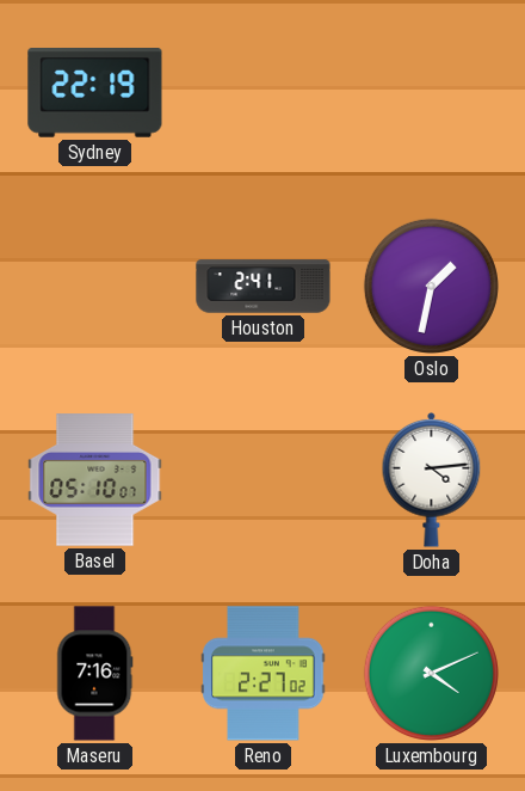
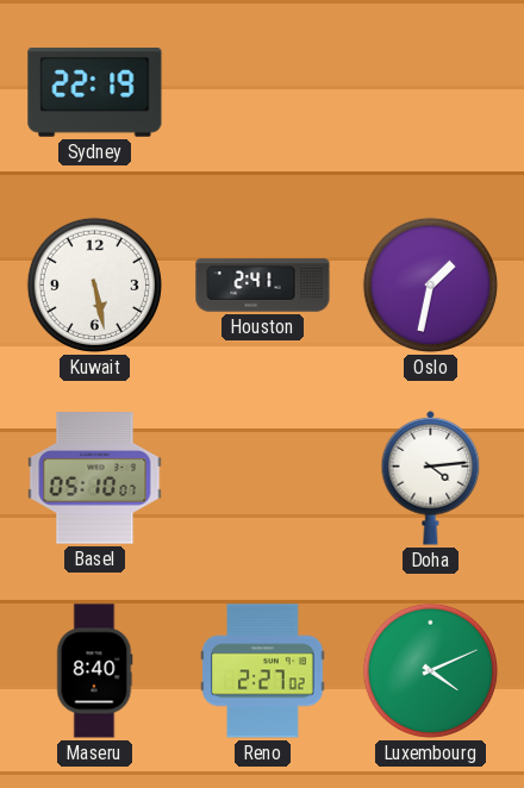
Kuwait: none -> 5:28
Maseru: 7:16 -> 8:40
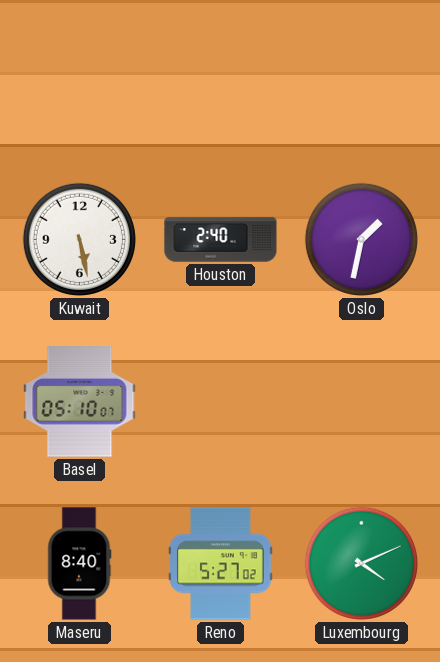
Sydney: 22:19 -> none
Houston: 2:41 -> 2:40
Doha: 4:14 -> none
Reno: 2:27 -> 5:27
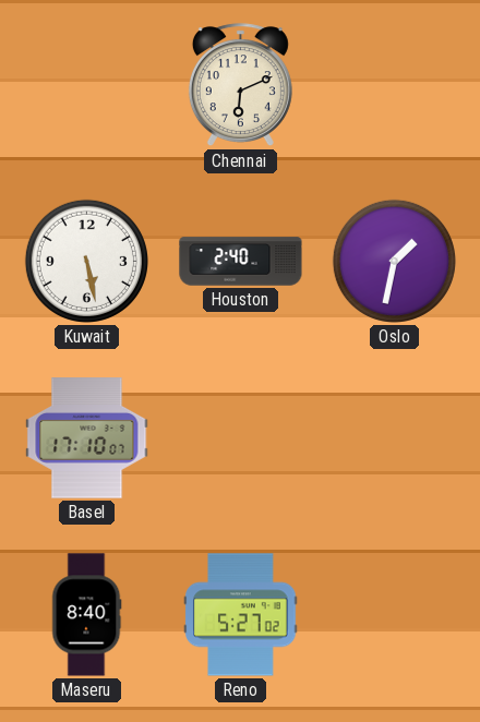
Chennai: none -> 6:11
Basel: 05:10 -> 17:10
Luxembourg: 4:11 -> none
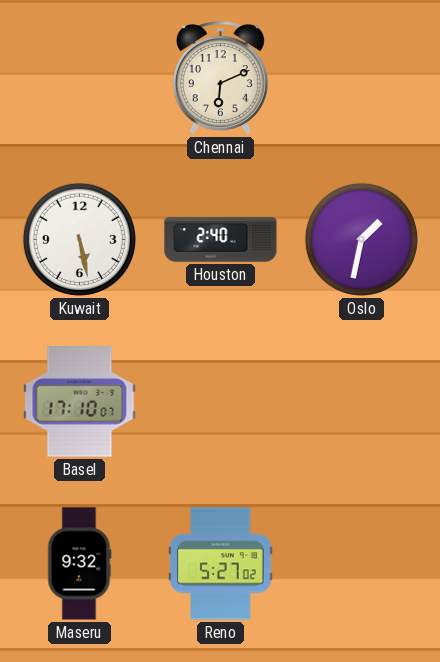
Maseru: 8:40 -> 9:32
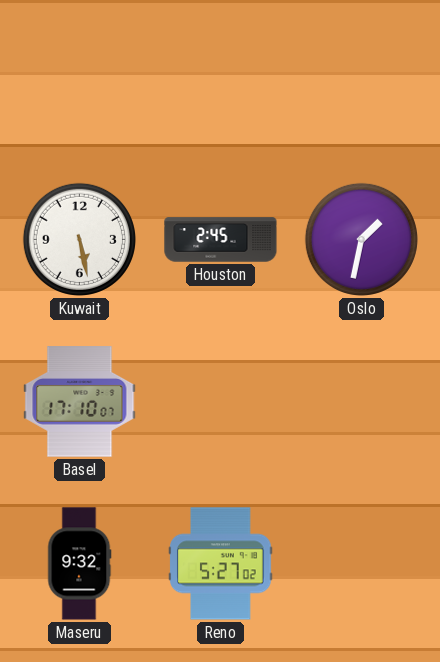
Chennai: 6:11 -> none
Houston: 2:40 -> 2:45
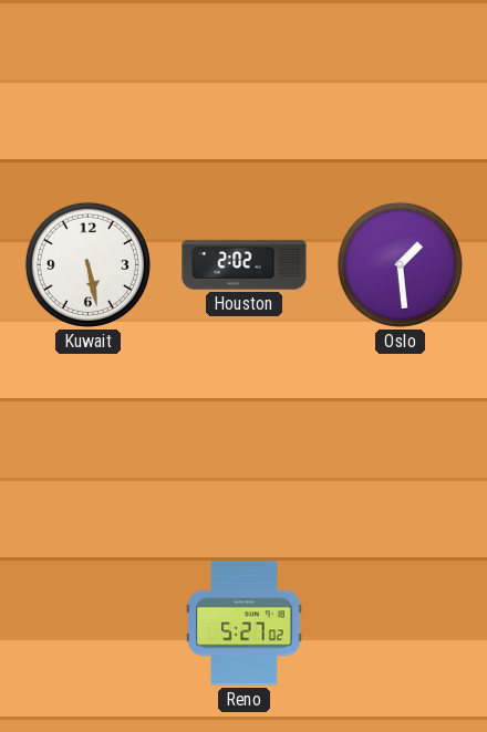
Houston: 2:45 -> 2:02
Oslo: 1:32 -> 1:29
Basel: 17:10 -> none
Maseru: 9:32 -> none
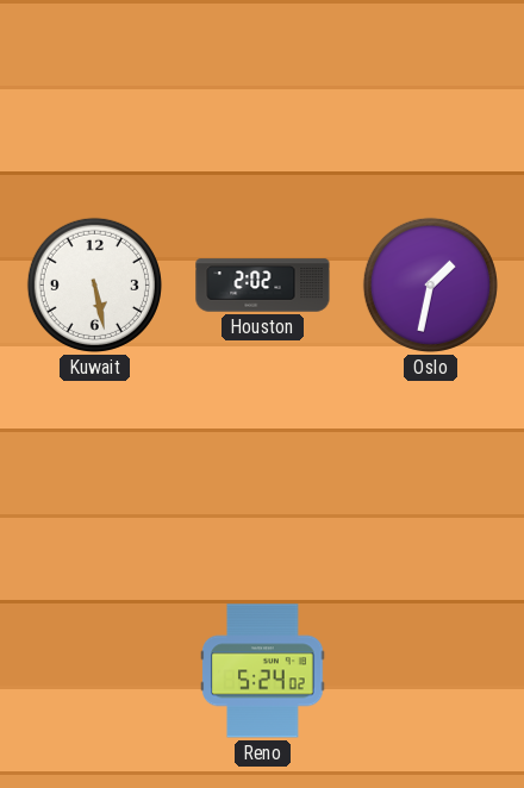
Oslo: 1:29 -> 1:32
Reno: 5:27 -> 5:24
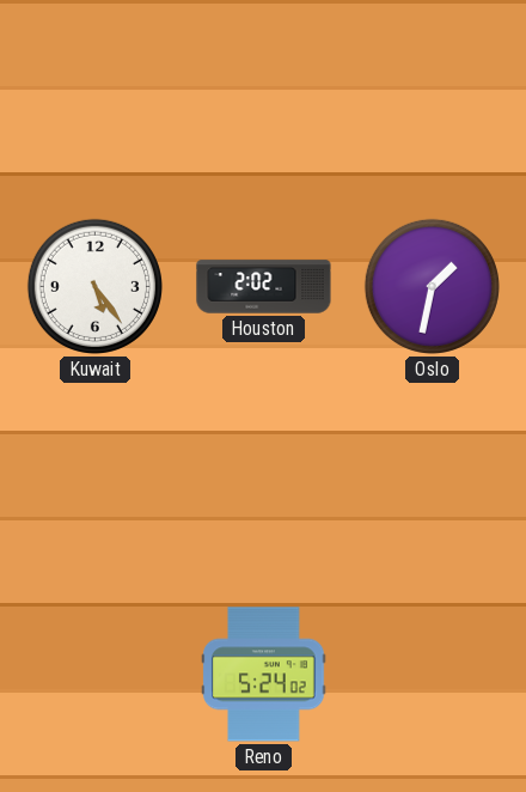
Kuwait: 5:28 -> 5:24
